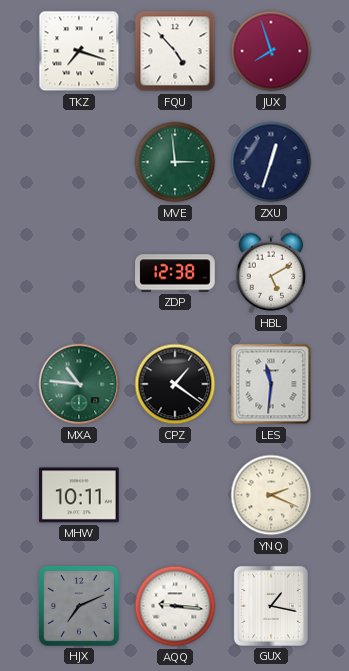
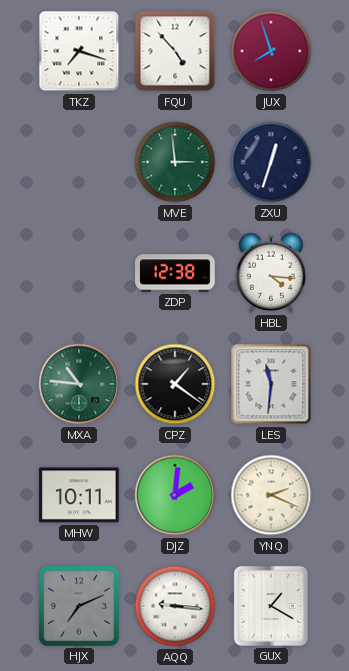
HBL: 5:10 -> 4:16
DJZ: none -> 2:01
GUX: 1:17 -> 1:20
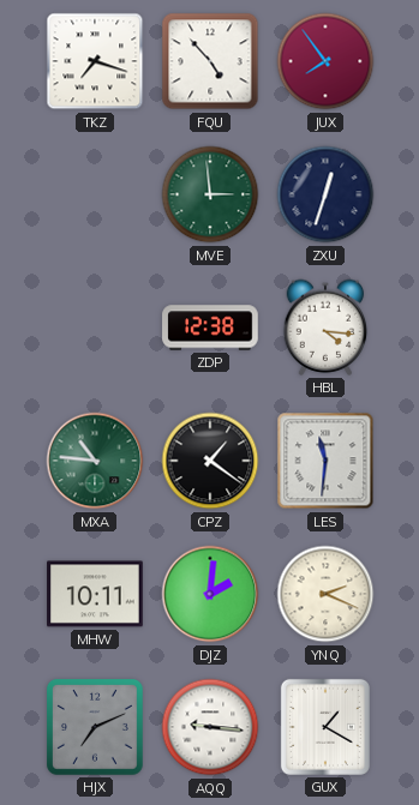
JUX: 7:57 -> 7:54
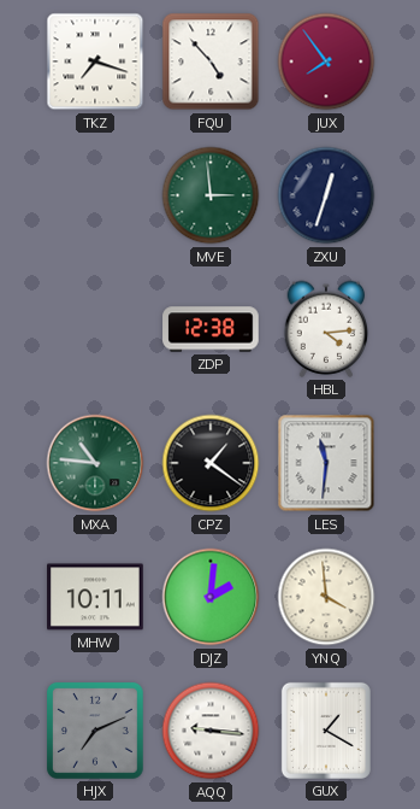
HBL: 4:16 -> 4:14
YNQ: 2:19 -> 3:59
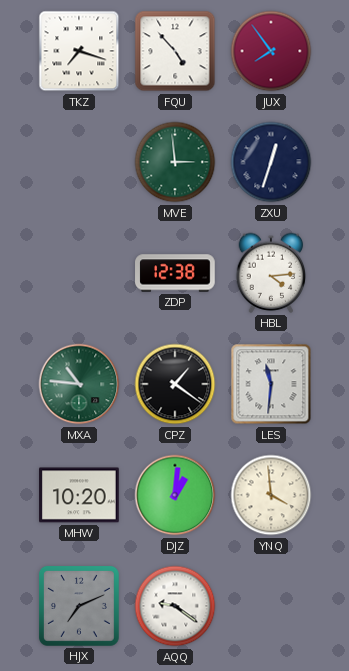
MHW: 10:11 -> 10:20
DJZ: 2:01 -> 1:01
AQQ: 9:16 -> 9:21
GUX: 1:20 -> none
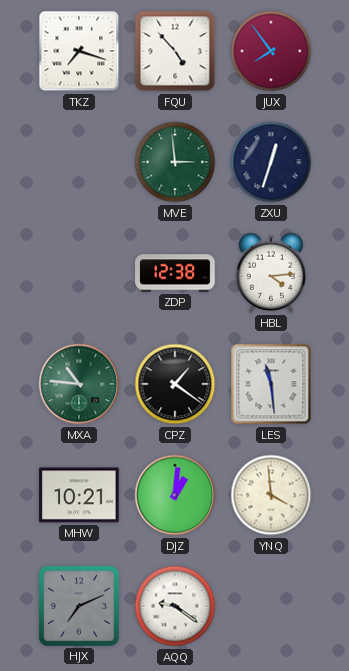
LES: 11:31 -> 11:29
MHW: 10:20 -> 10:21
